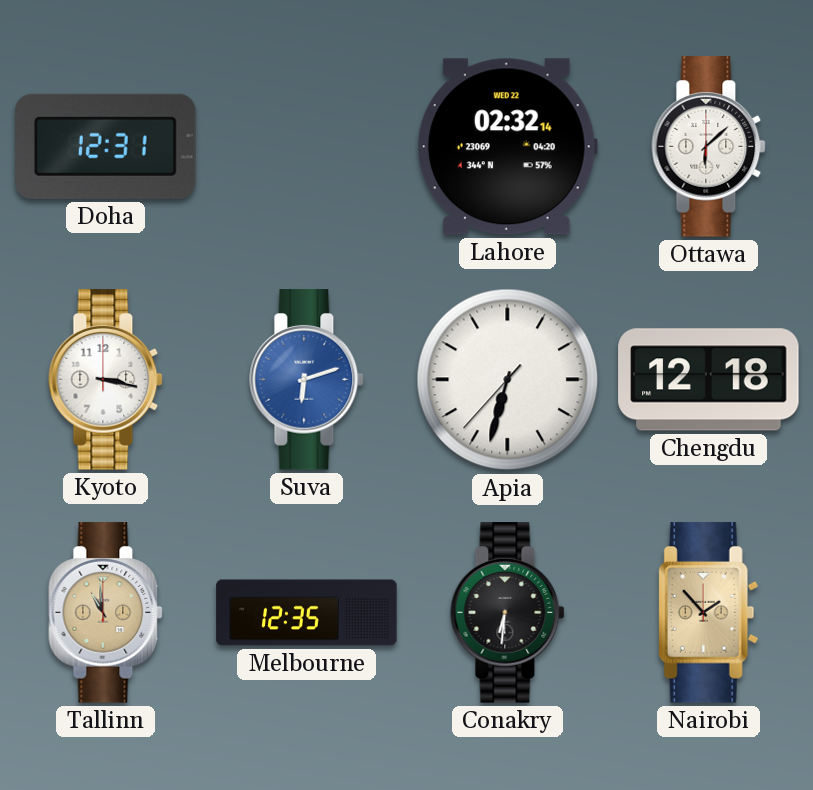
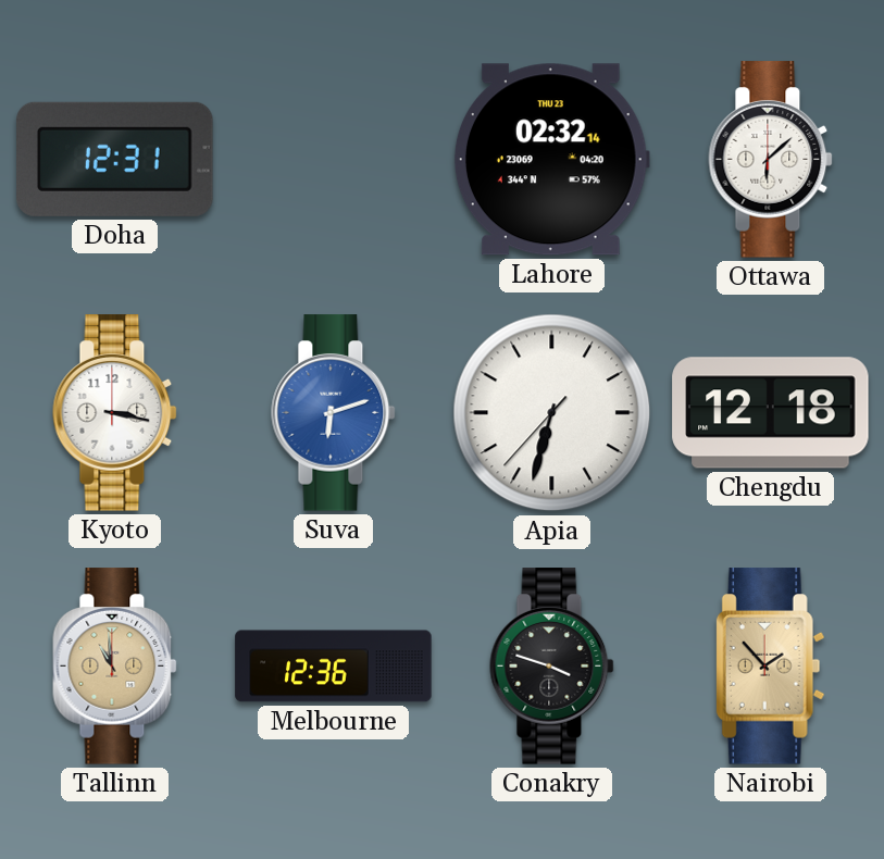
Lahore date: WED 22 -> THU 23
Melbourne: 12:35 -> 12:36
Conakry: 6:31 -> 3:48
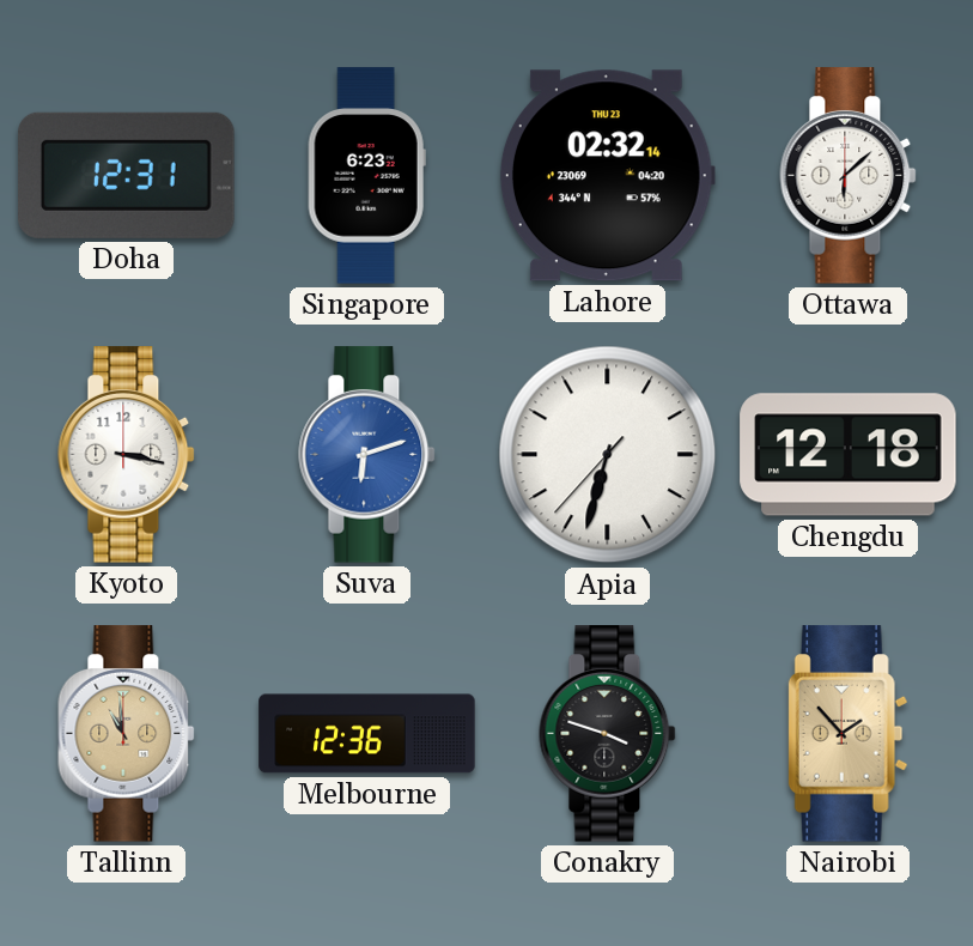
Singapore: none -> 6:23
